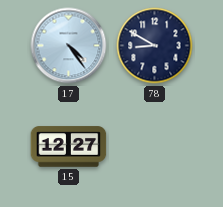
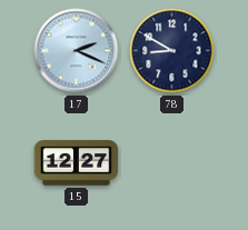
17: 4:24 -> 2:19
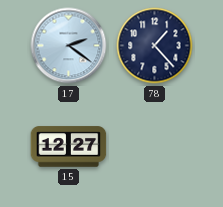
17: 2:19 -> 2:21
78: 8:50 -> 1:23
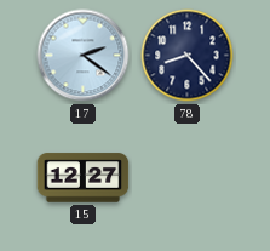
78: 1:23 -> 8:23
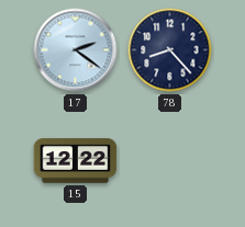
15: 12:27 -> 12:22
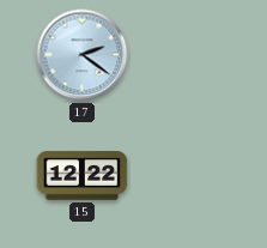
78: 8:23 -> none
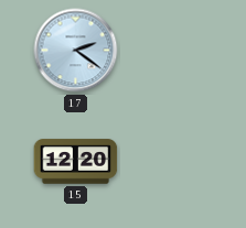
15: 12:22 -> 12:20
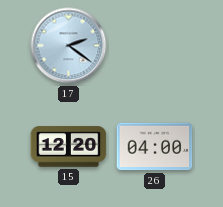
26: none -> 04:00
